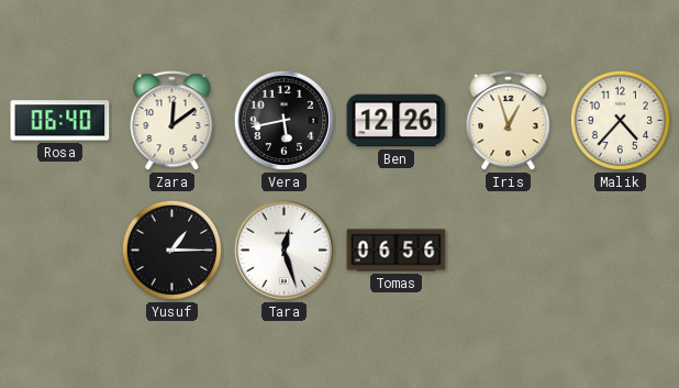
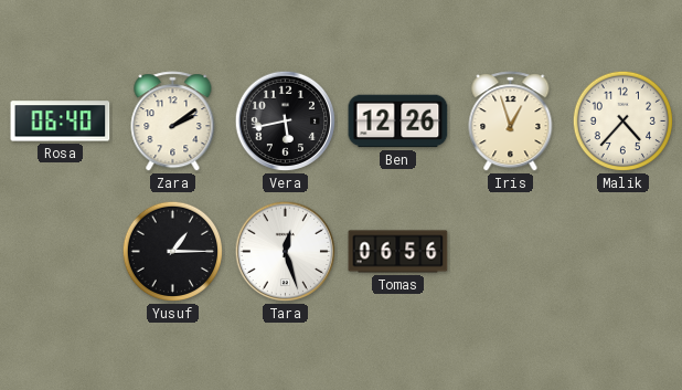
Zara: 12:09 -> 2:09
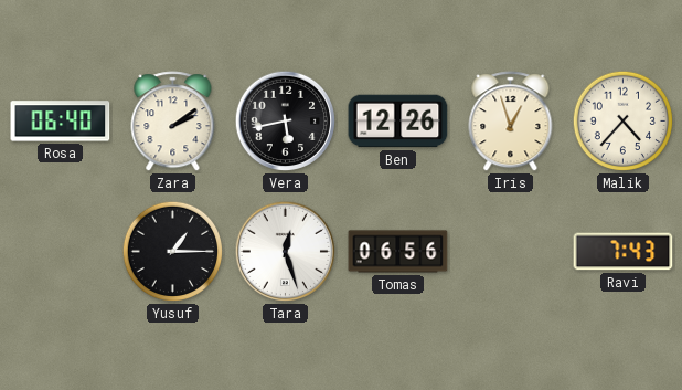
Ravi: none -> 7:43
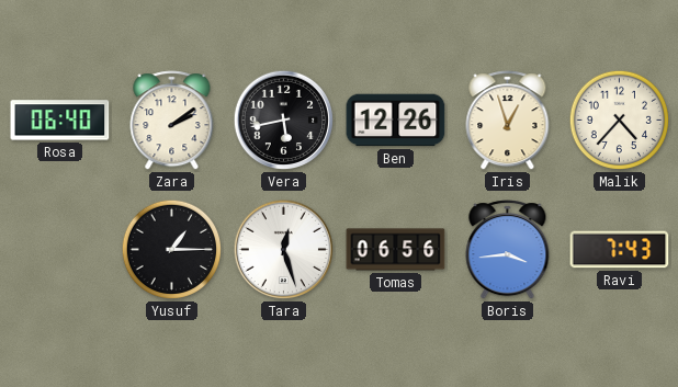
Boris: none -> 3:44
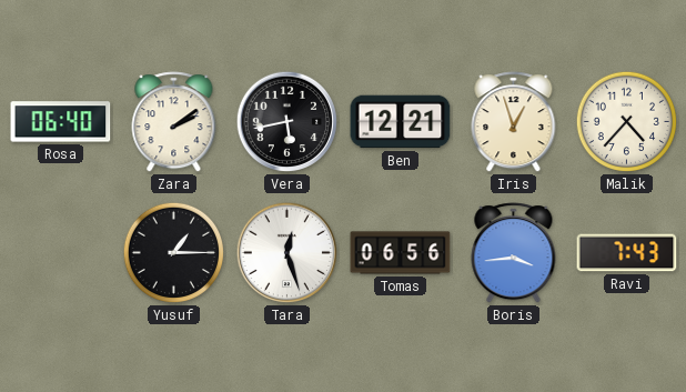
Ben: 12:26 -> 12:21
